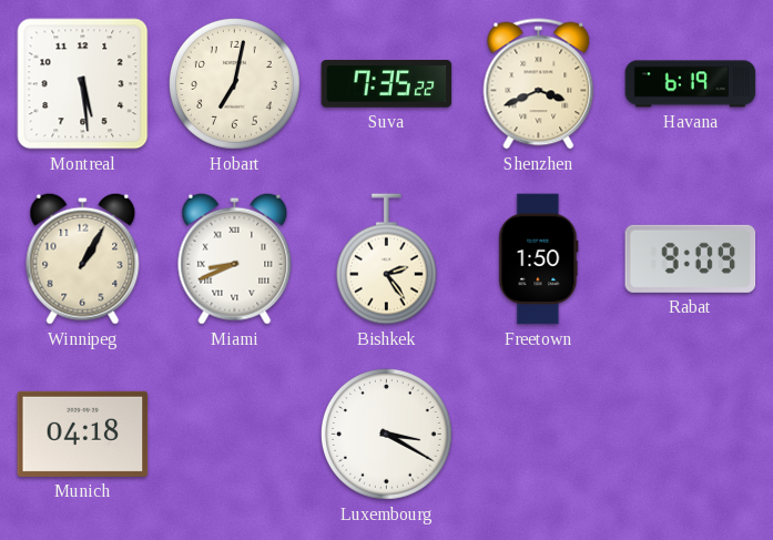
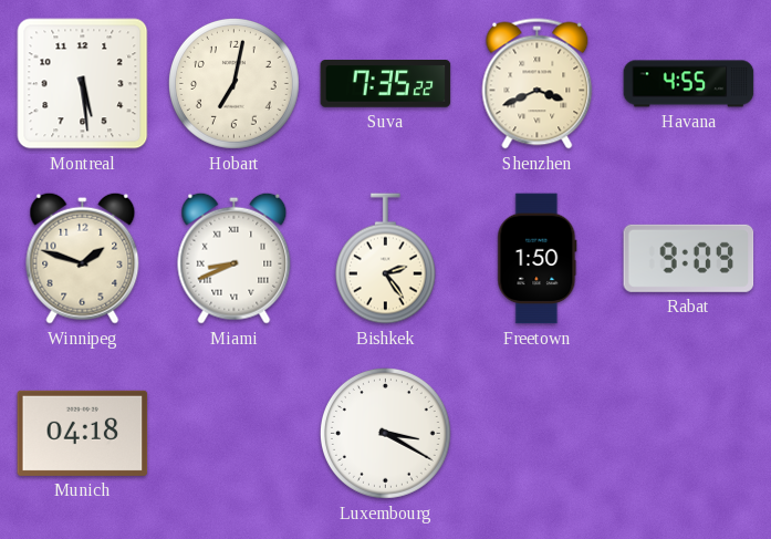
Havana: 6:19 -> 4:55
Winnipeg: 1:05 -> 1:48
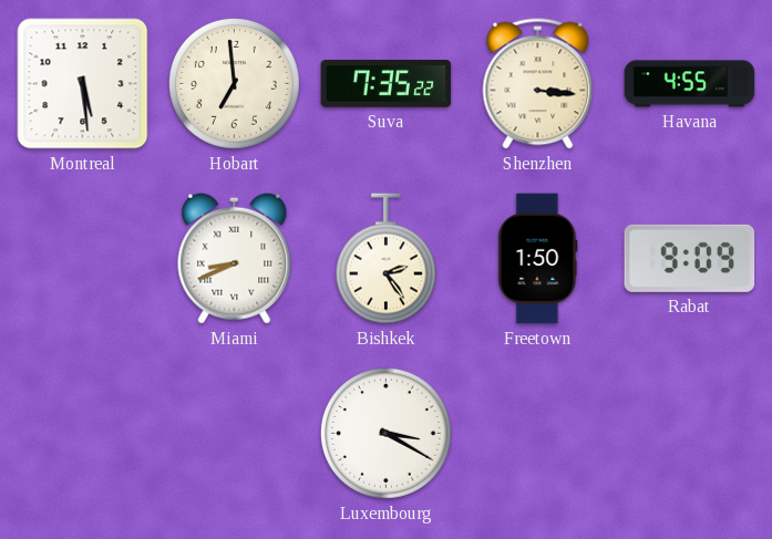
Hobart: 7:02 -> 6:59
Shenzhen: 3:41 -> 3:16
Winnipeg: 1:48 -> none
Munich: 04:18 -> none
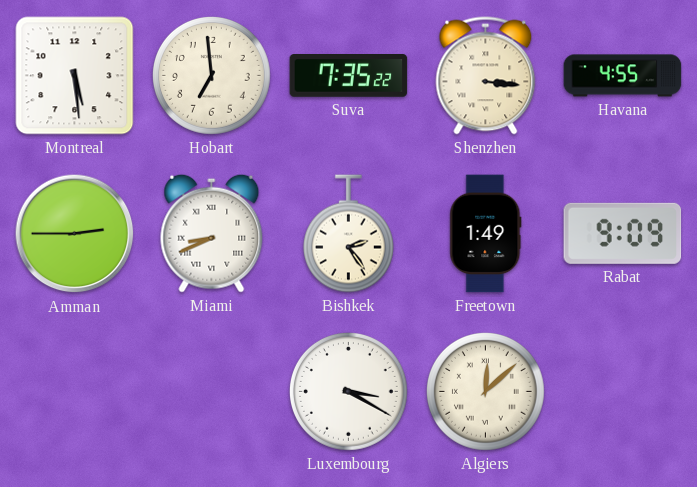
Amman: none -> 2:45
Freetown: 1:50 -> 1:49
Algiers: none -> 12:08
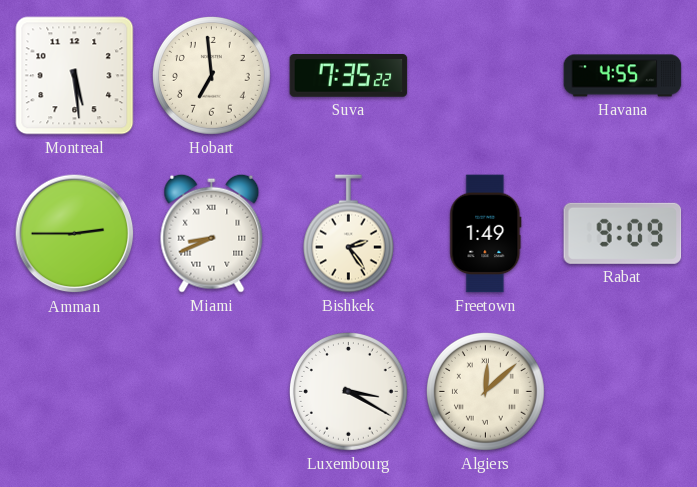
Shenzhen: 3:16 -> none
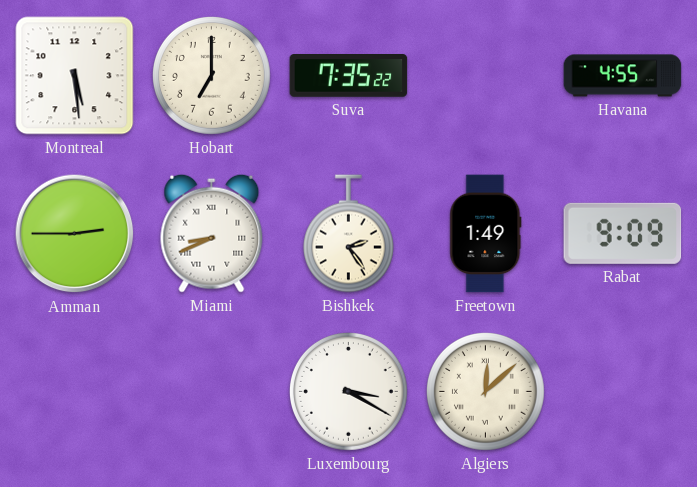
Hobart: 6:59 -> 7:00
